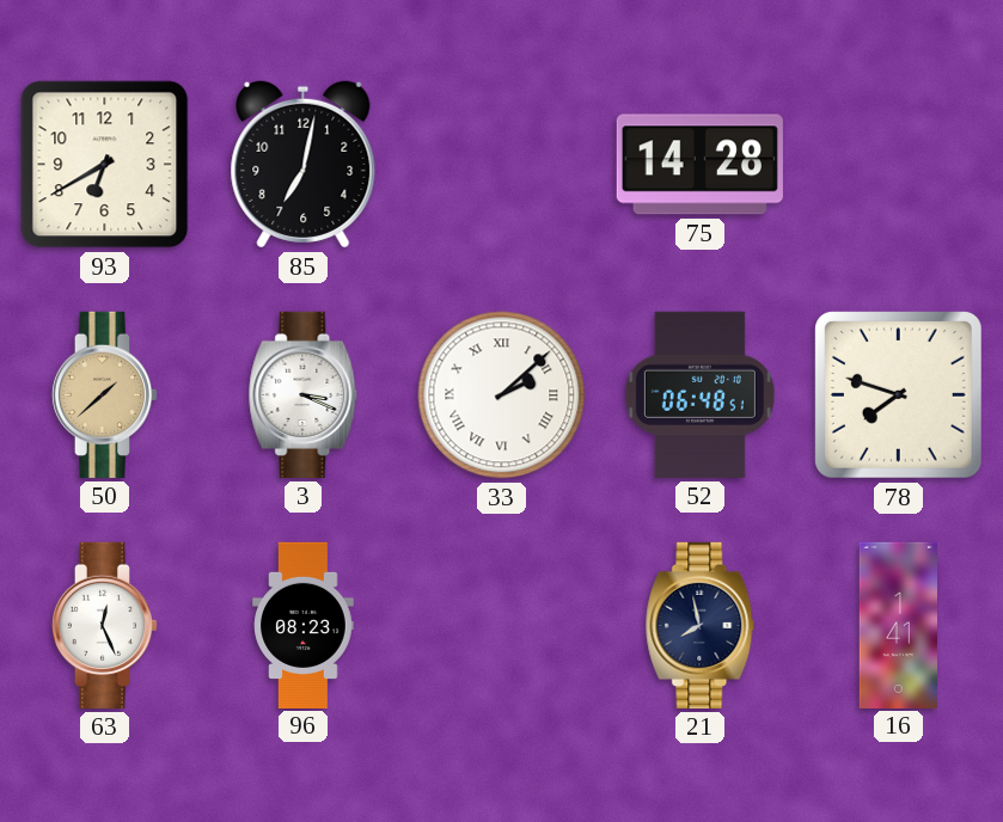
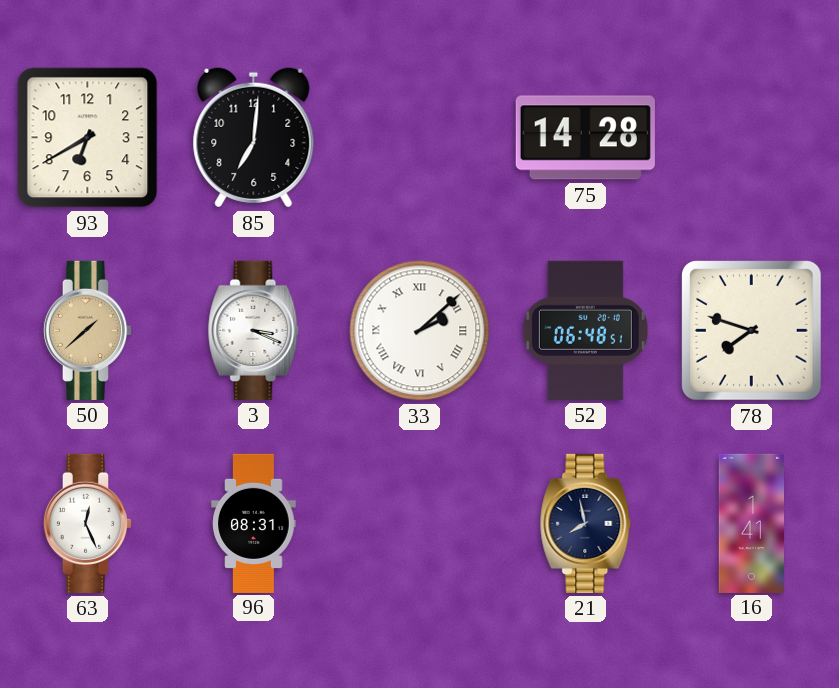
85: 7:02 -> 7:01
96: 08:23 -> 08:31
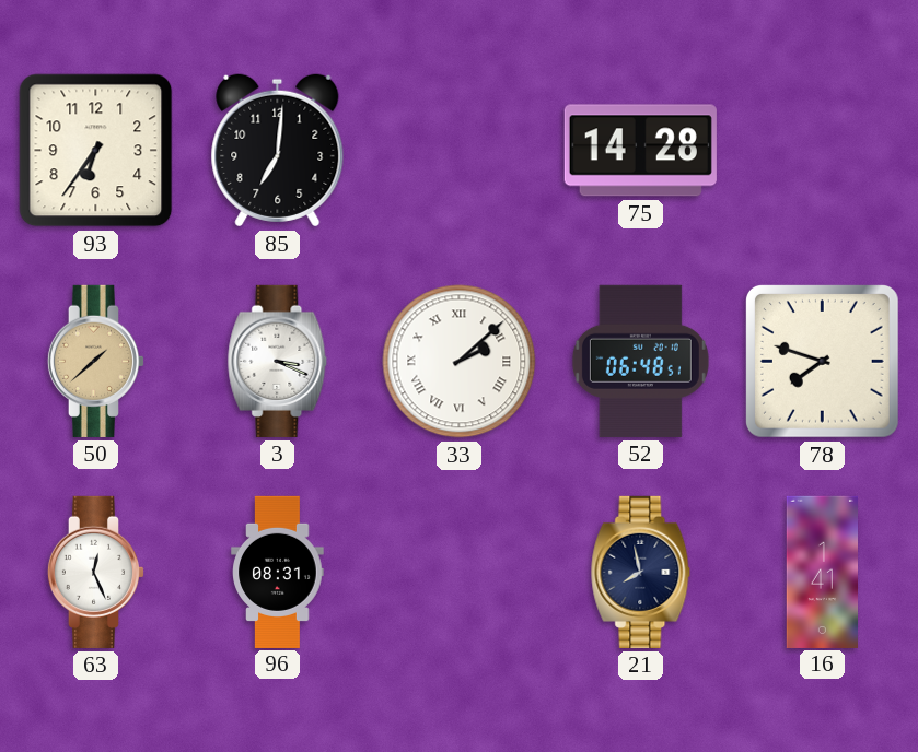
93: 6:40 -> 6:36
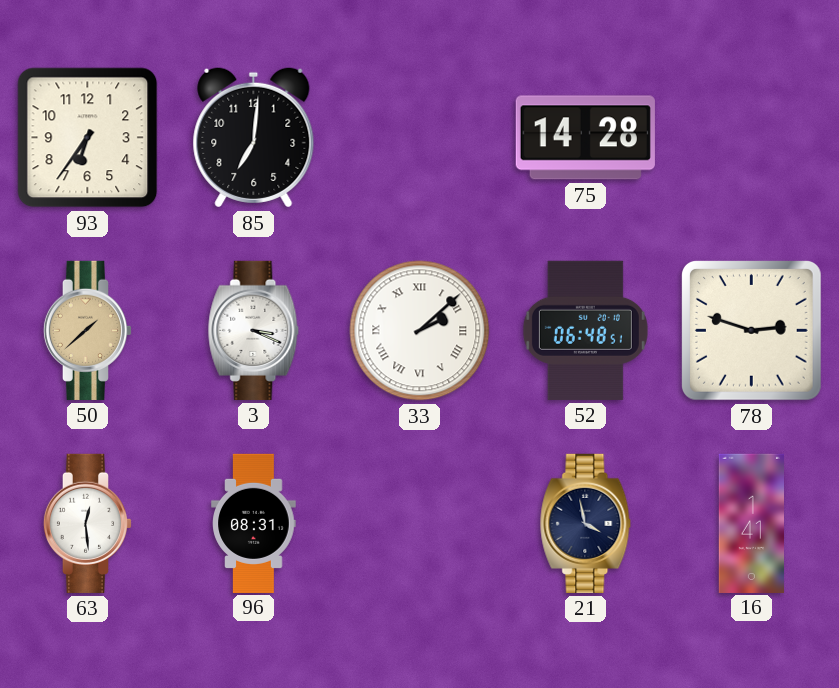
78: 7:48 -> 2:48
63: 12:26 -> 12:29
21: 7:58 -> 3:58
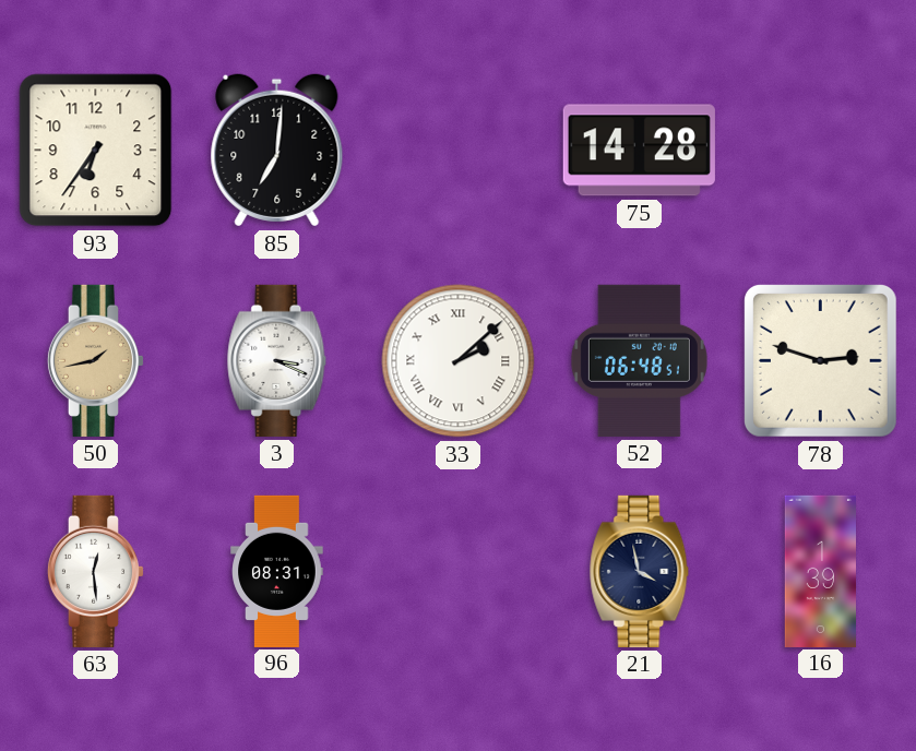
50: 1:38 -> 1:43
16: 1:41 -> 1:39
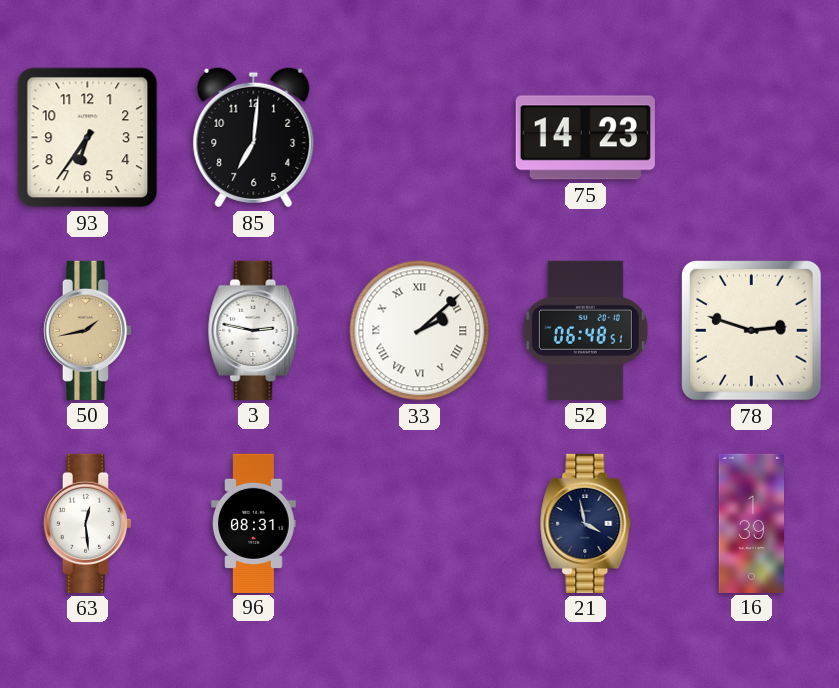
75: 14:28 -> 14:23
3: 3:19 -> 2:47
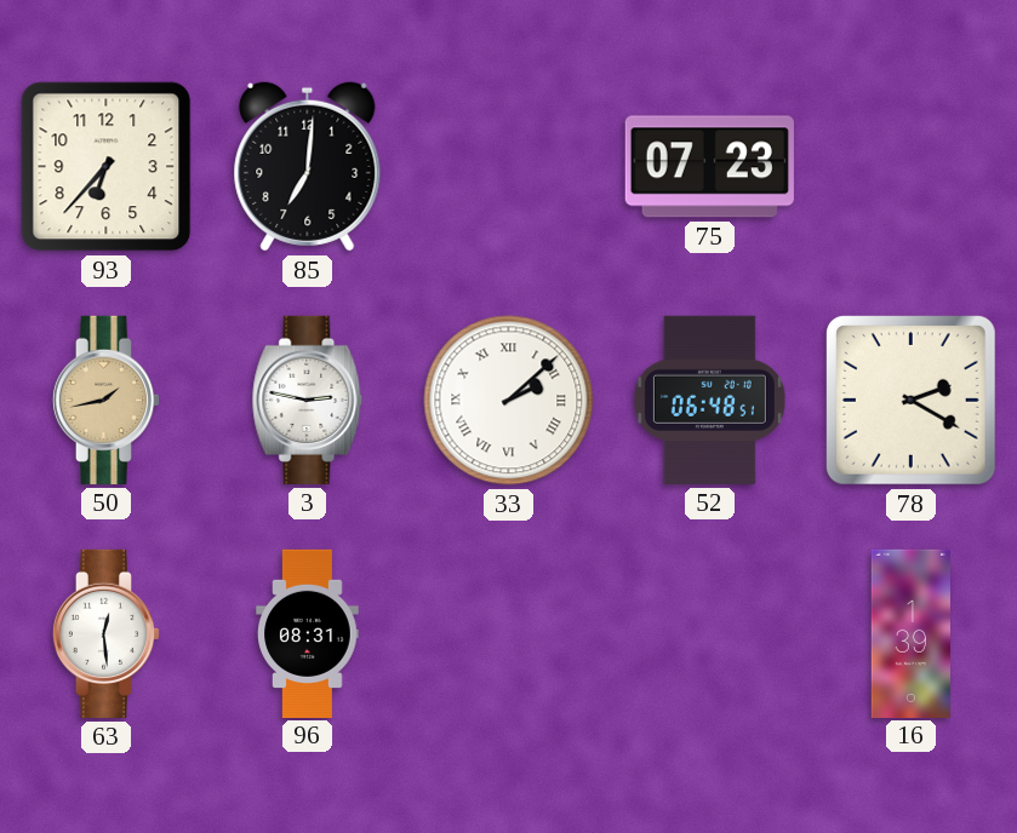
93: 6:36 -> 6:37
75: 14:23 -> 07:23
78: 2:48 -> 2:20
21: 3:58 -> none
